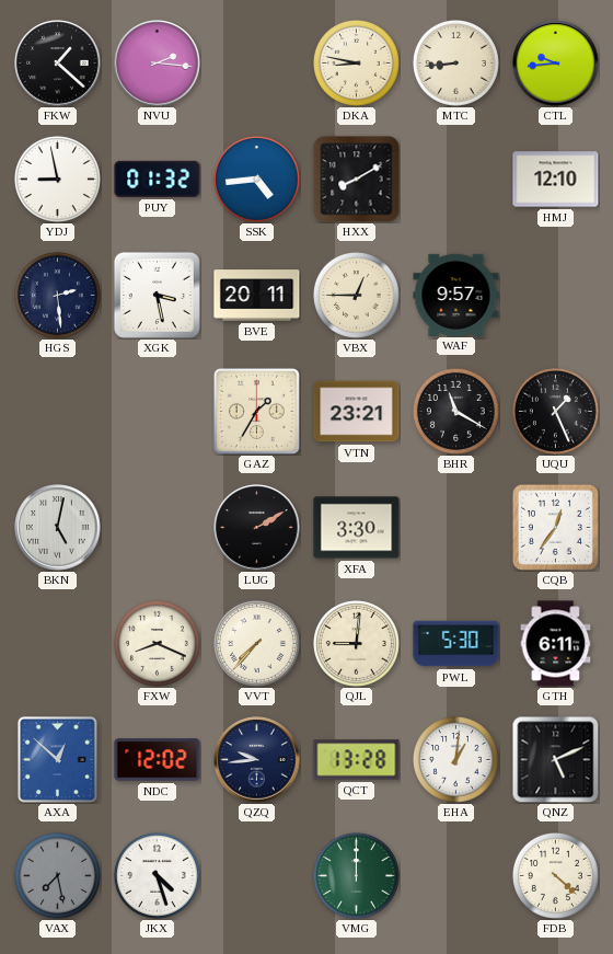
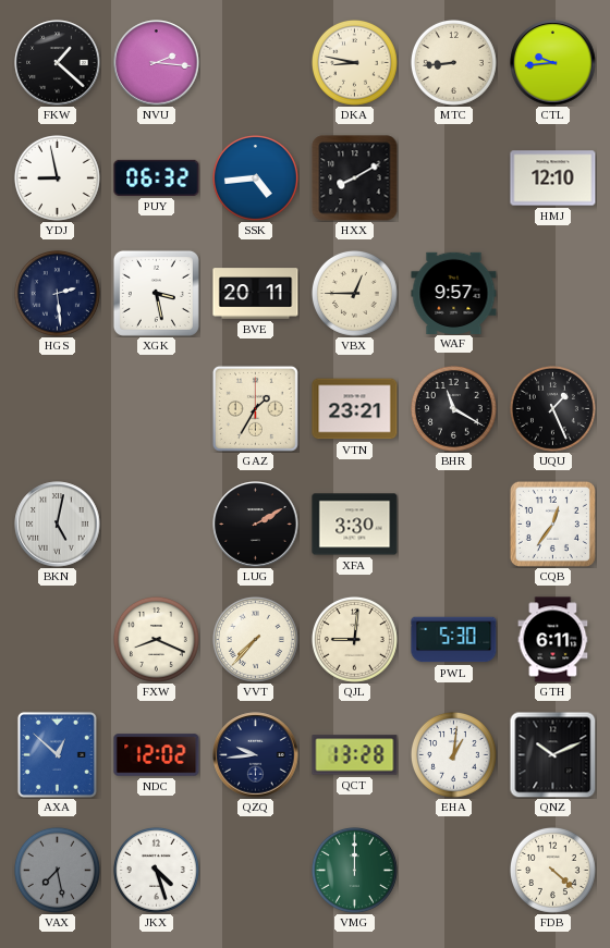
PUY: 01:32 -> 06:32
QNZ: 5:11 -> 10:11
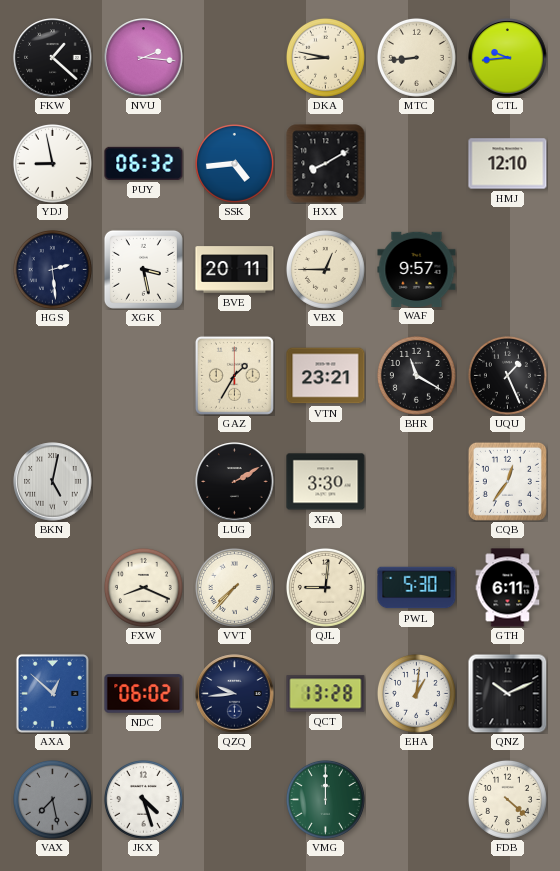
NDC: 12:02 -> 06:02
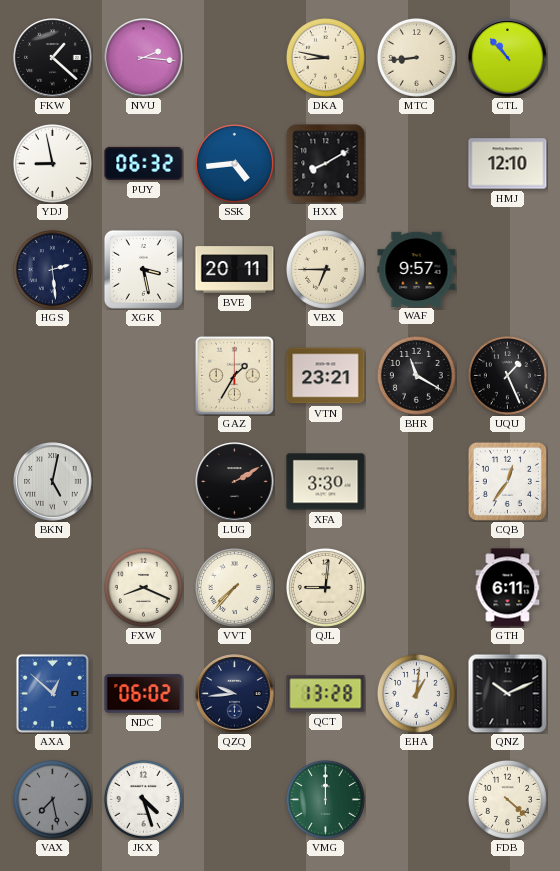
CTL: 9:44 -> 10:53
VBX: 12:45 -> 6:45
PWL: 5:30 -> none
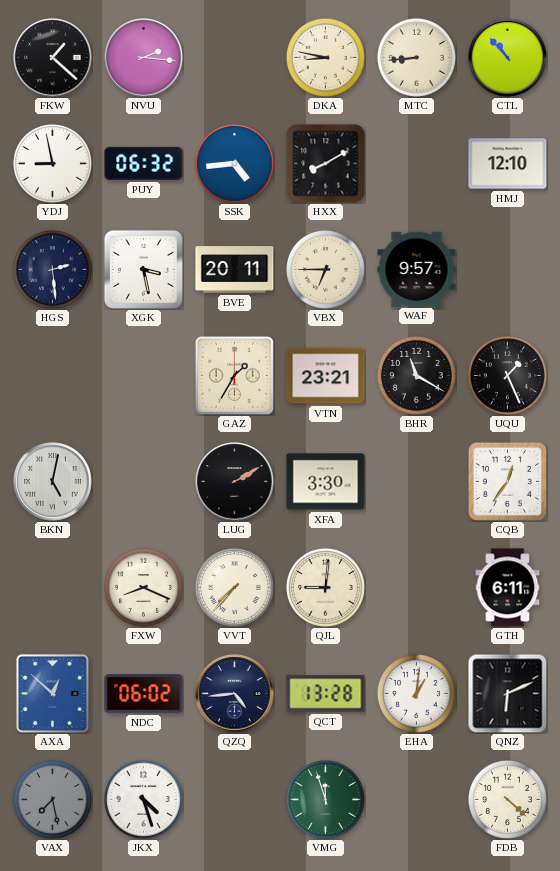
QZQ: 9:44 -> 4:44
QNZ: 10:11 -> 6:11
VMG: 12:00 -> 11:57
